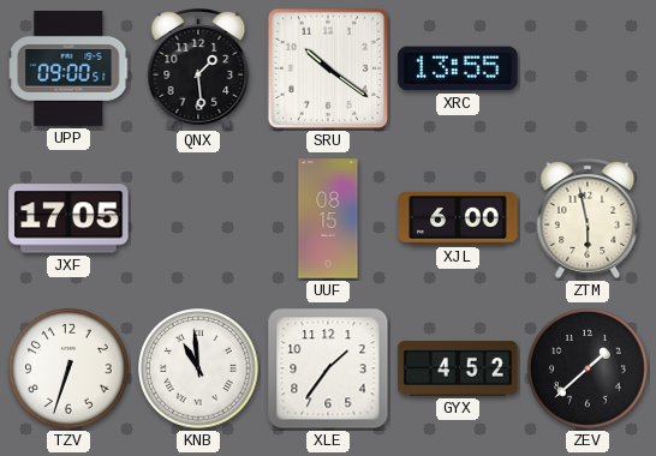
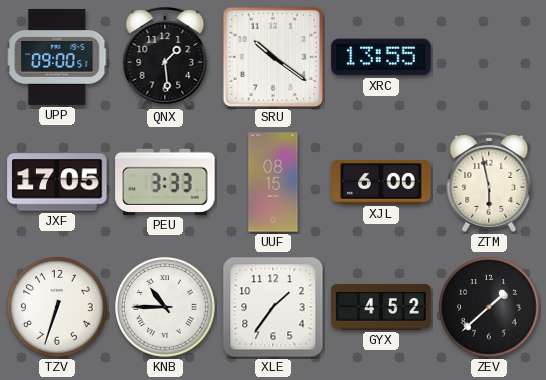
PEU: none -> 3:33
KNB: 10:59 -> 10:45
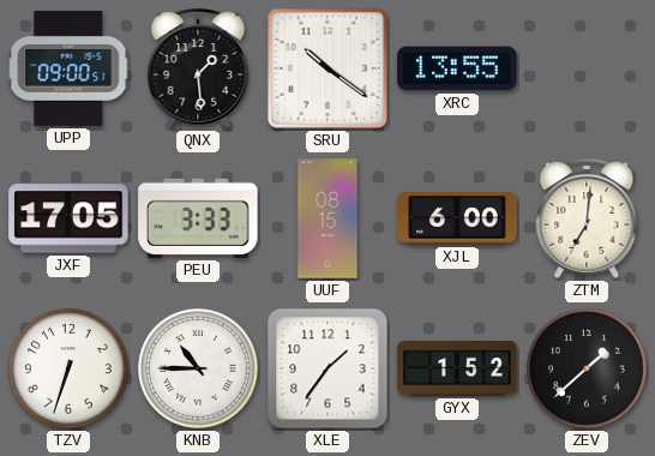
ZTM: 5:58 -> 7:01
GYX: 4:52 -> 1:52
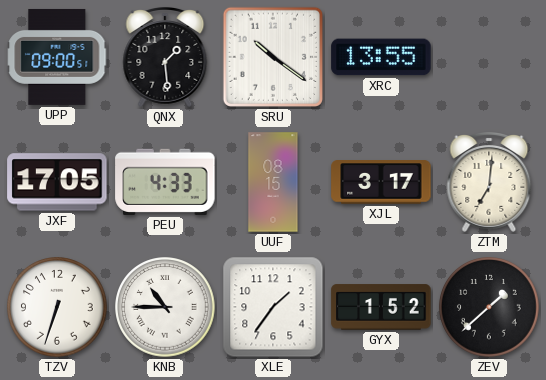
PEU: 3:33 -> 4:33
XJL: 6:00 -> 3:17
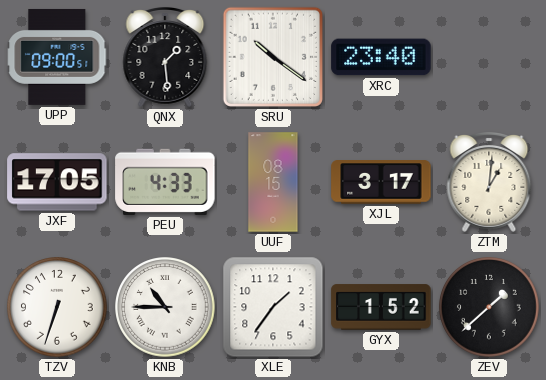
XRC: 13:55 -> 23:40
ZTM: 7:01 -> 1:01
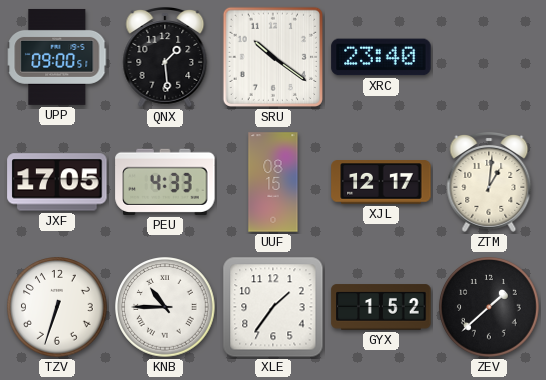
XJL: 3:17 -> 12:17
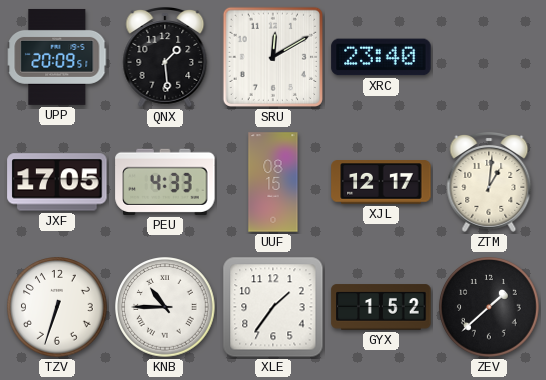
UPP: 09:00 -> 20:09
SRU: 10:21 -> 12:10
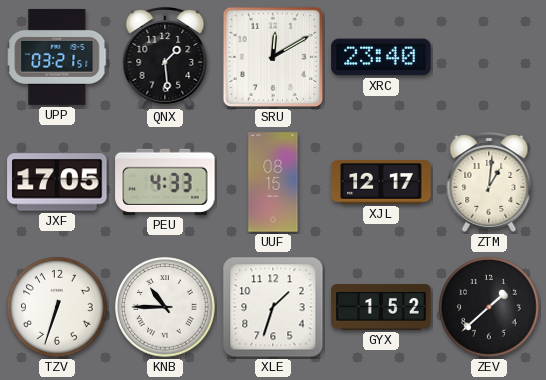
UPP: 20:09 -> 03:21
XLE: 1:36 -> 1:33
